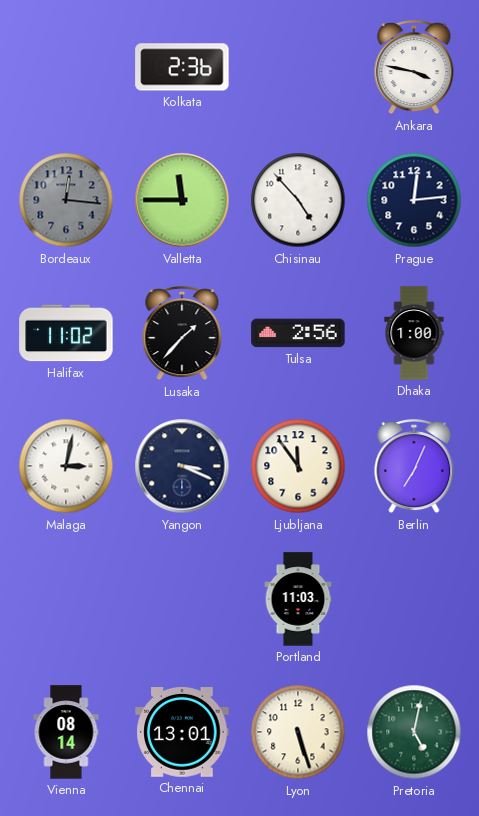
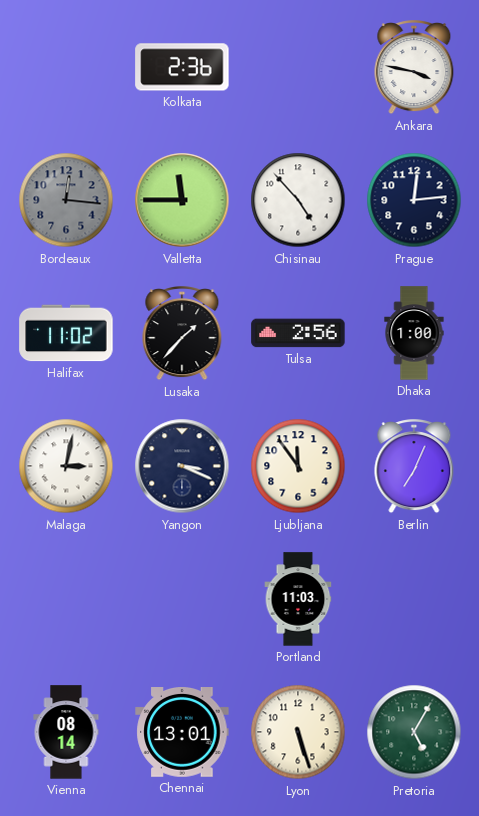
Pretoria: 5:02 -> 5:05
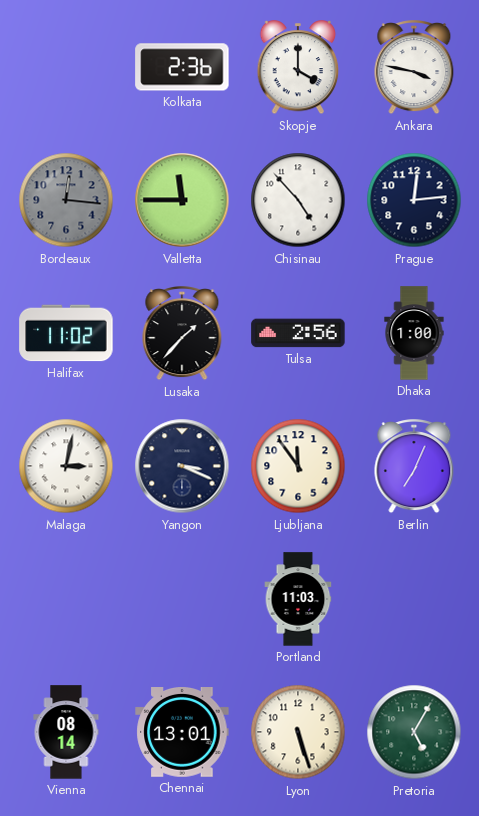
Skopje: none -> 4:00
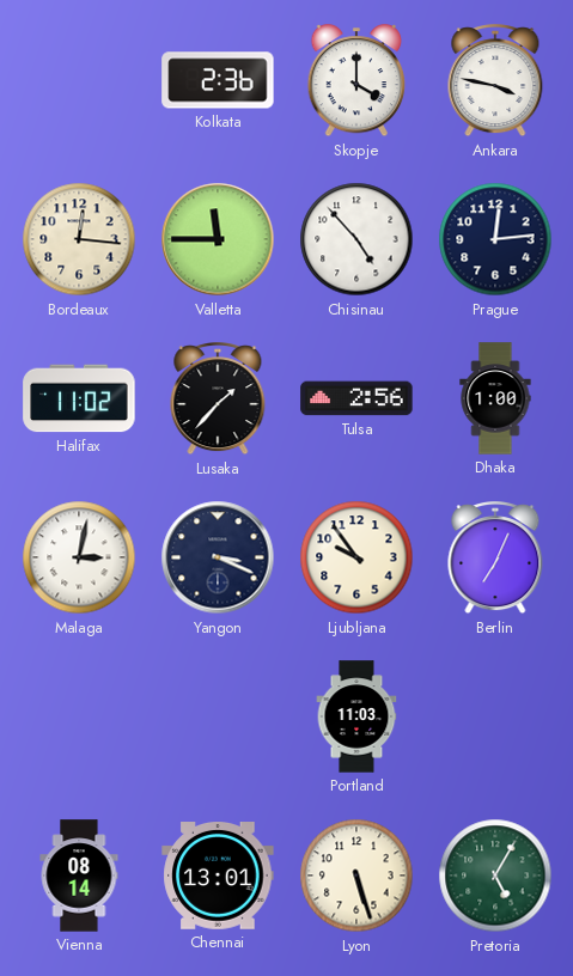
Bordeaux dial: grey -> cream
Ljubljana: 11:54 -> 9:54
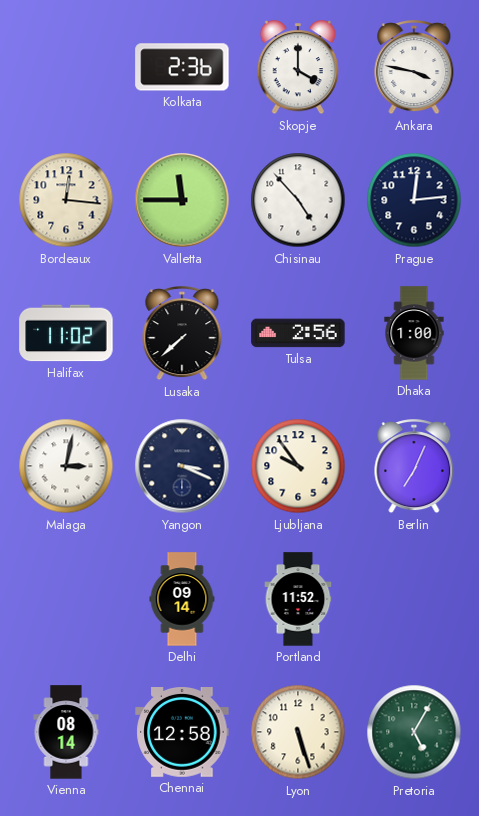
Lusaka: 1:37 -> 7:38
Delhi: none -> 09:14
Portland: 11:03 -> 11:52
Chennai: 13:01 -> 12:58
